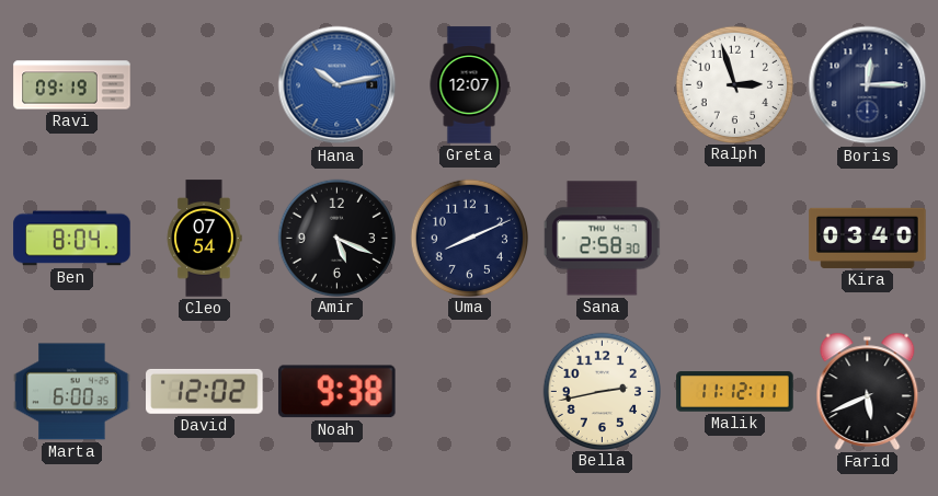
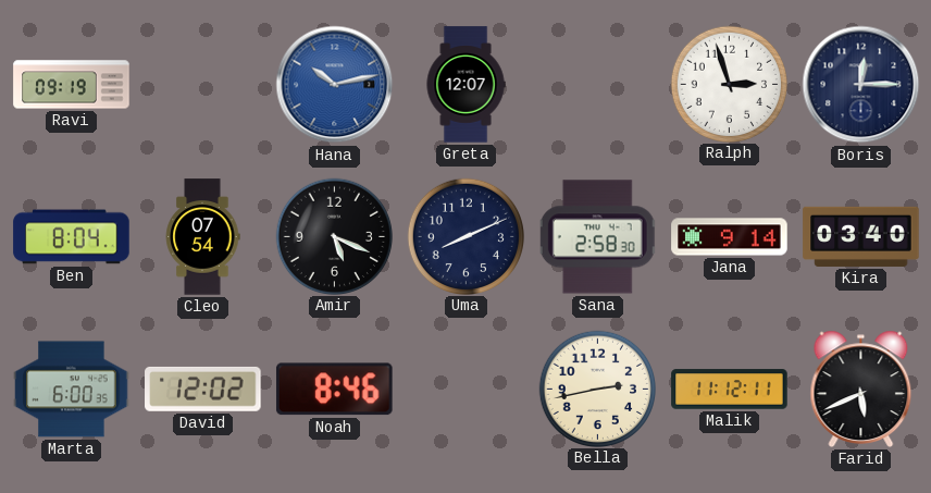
Jana: none -> 9:14
Noah: 9:38 -> 8:46
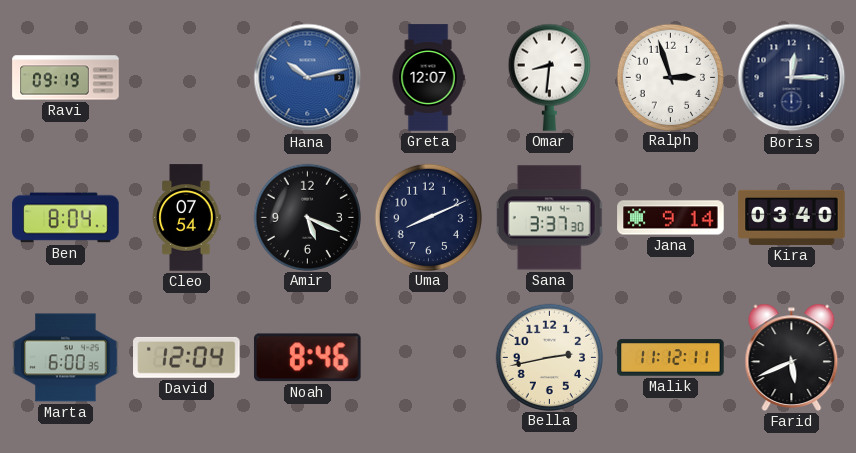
Omar: none -> 8:31
Sana: 2:58 -> 3:37
David: 12:02 -> 12:04
